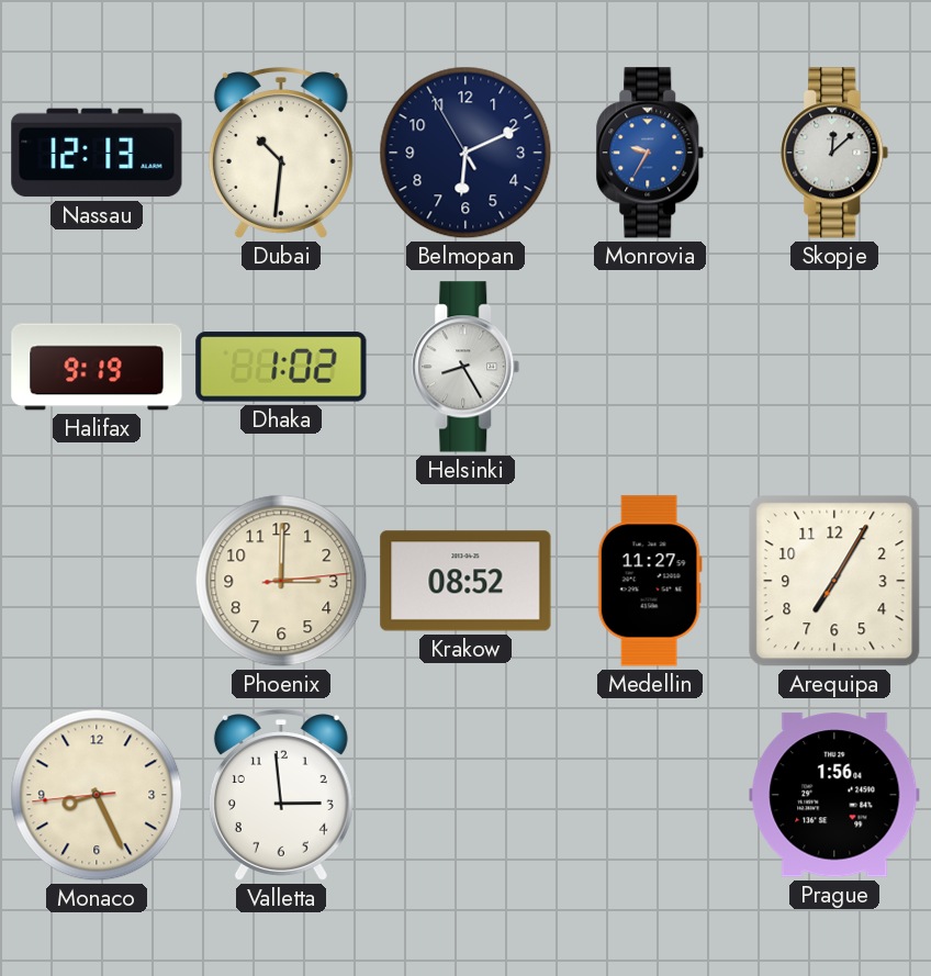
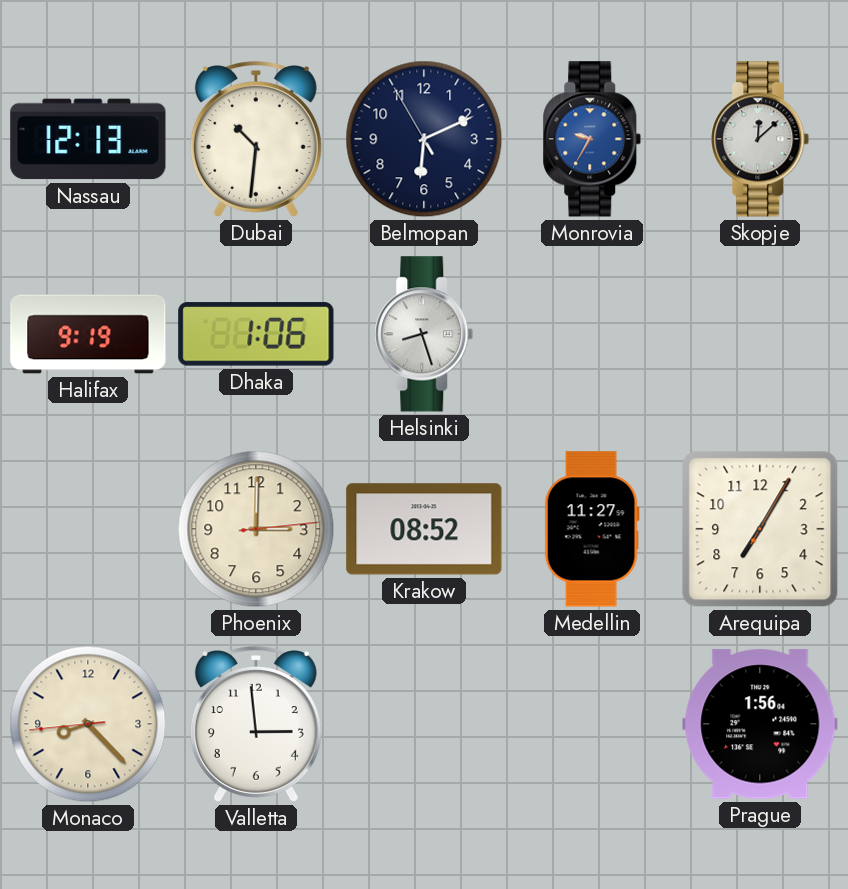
Dhaka: 1:02 -> 1:06
Helsinki: 8:25 -> 8:27
Monaco: 8:25 -> 8:22
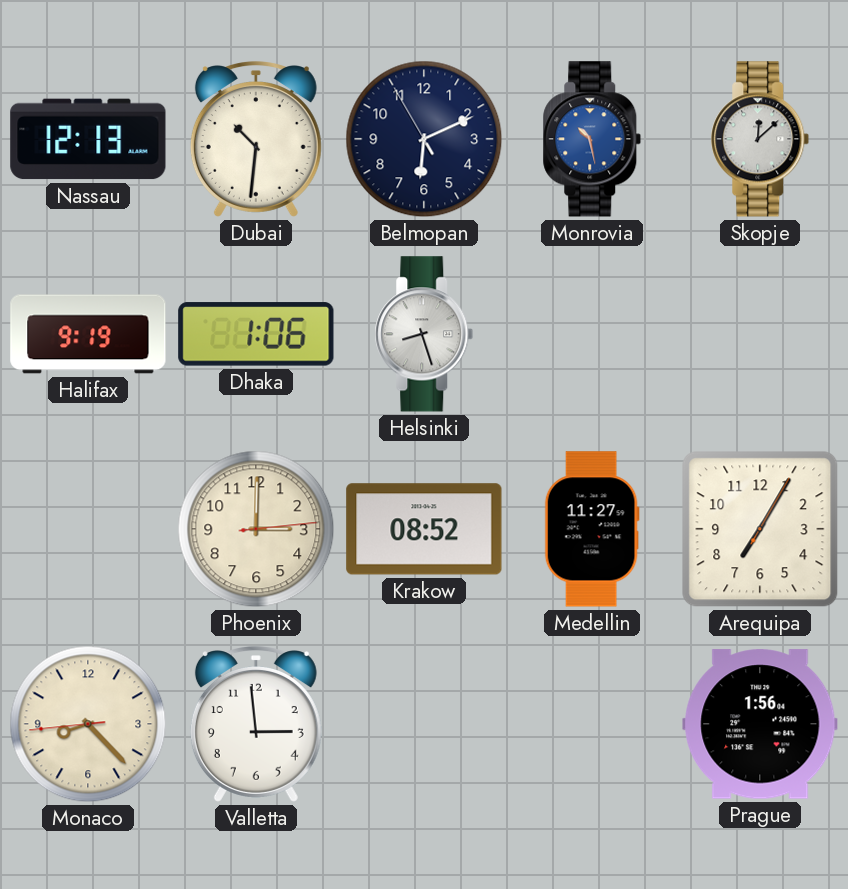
Monrovia: 9:35 -> 10:28
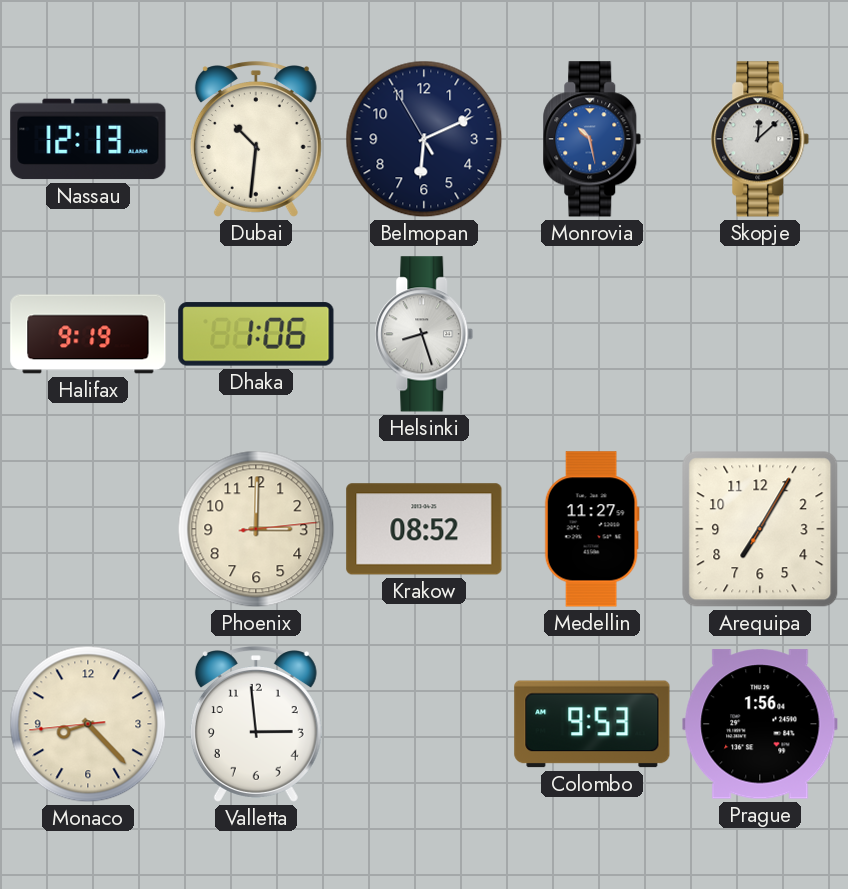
Colombo: none -> 9:53
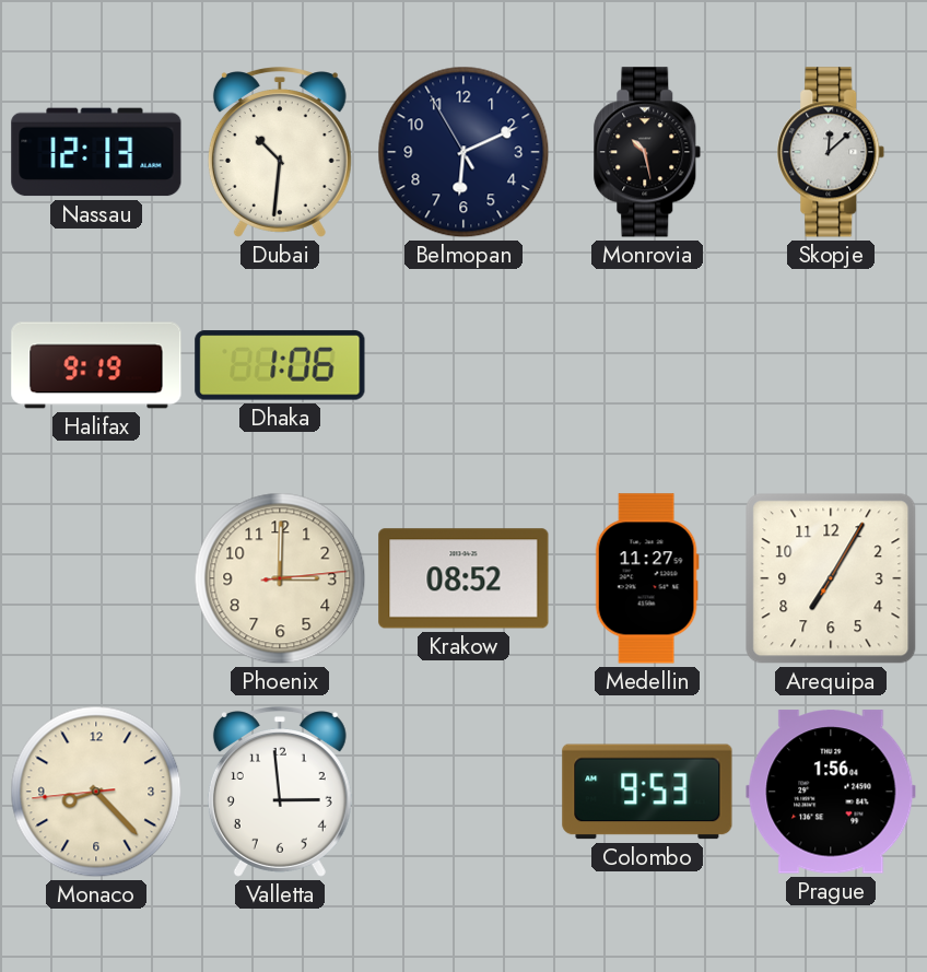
Monrovia dial: blue -> black
Helsinki: 8:27 -> none
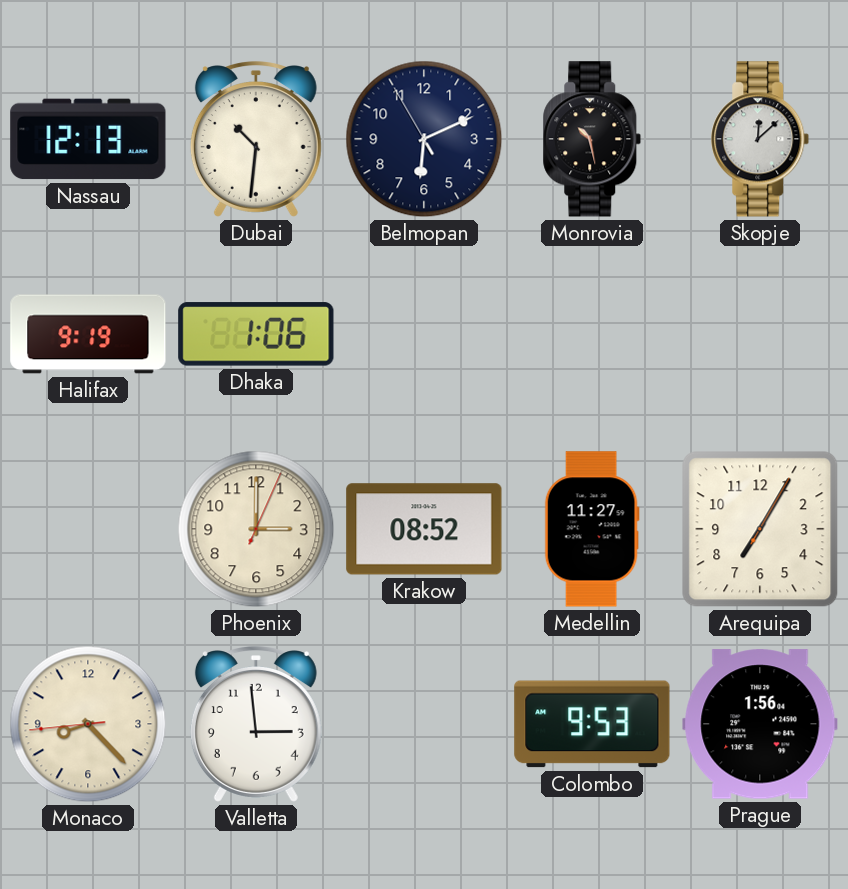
Phoenix: 3:00:14 -> 3:00:04
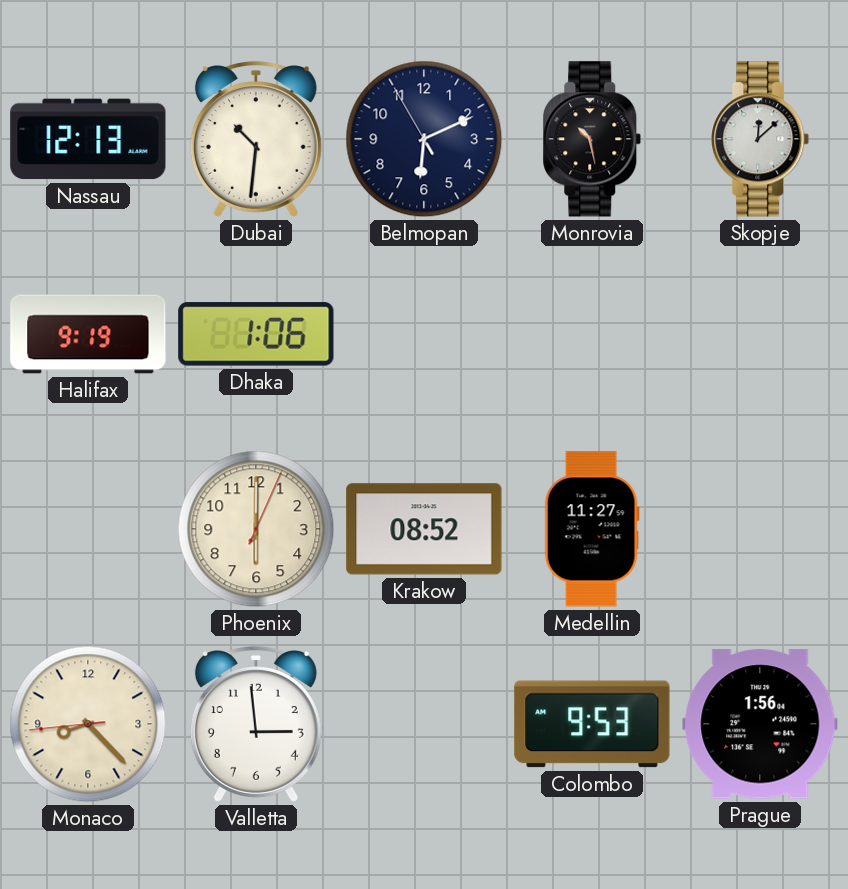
Phoenix: 3:00 -> 6:00
Arequipa: 7:05 -> none
